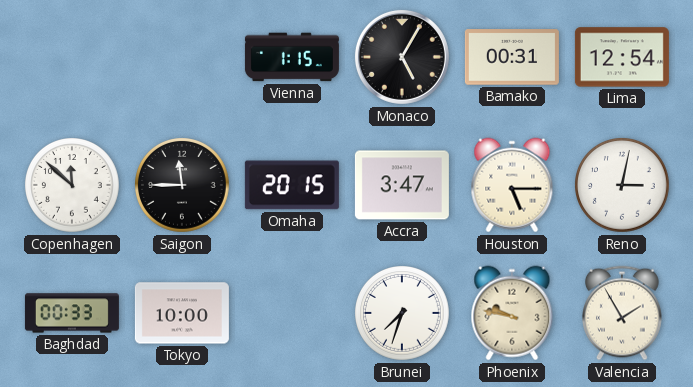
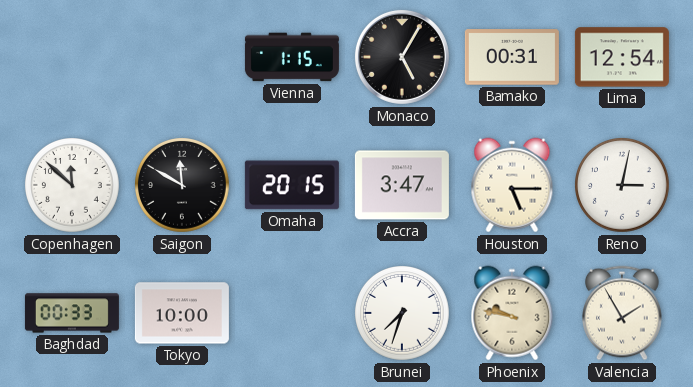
Saigon: 11:45 -> 11:50
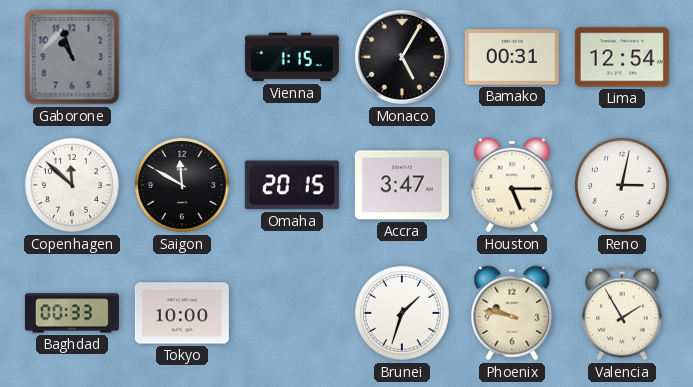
Gaborone: none -> 10:57
Brunei: 7:33 -> 1:33
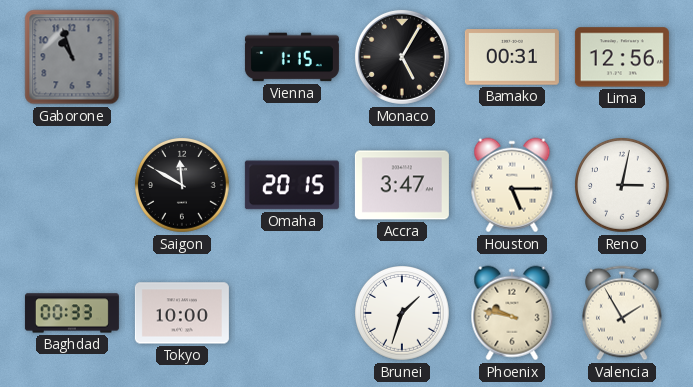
Lima: 12:54 -> 12:56
Copenhagen: 11:52 -> none
